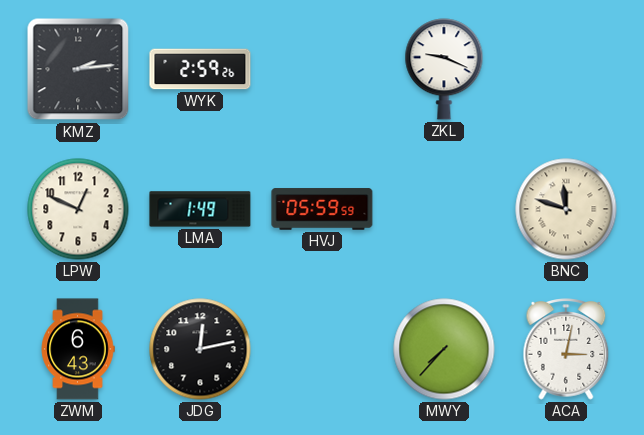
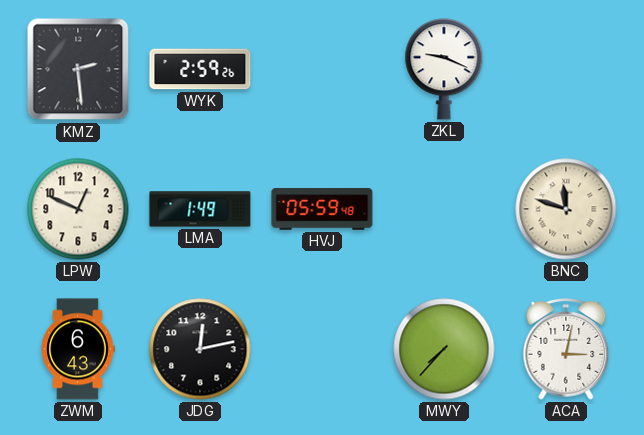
KMZ: 2:14 -> 2:29
HVJ: 05:59:59 -> 05:59:48
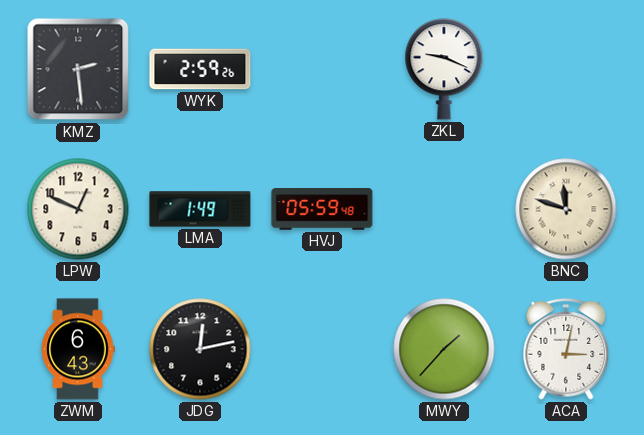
MWY: 7:37 -> 1:37
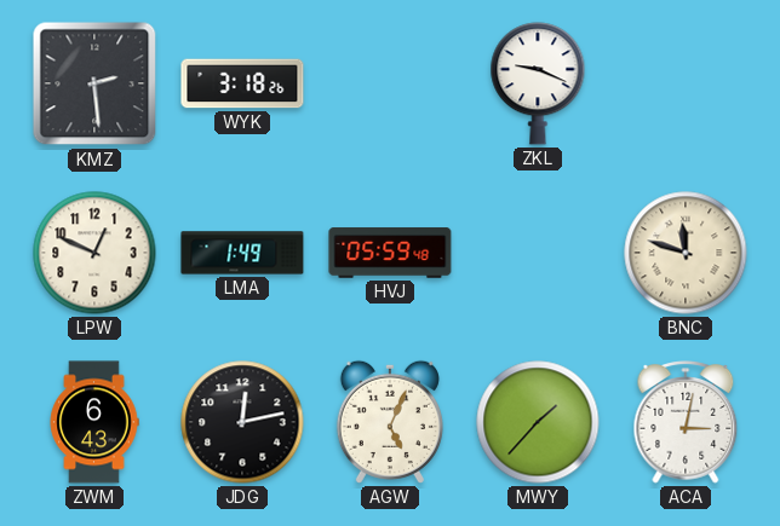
WYK: 2:59 -> 3:18
AGW: none -> 5:04
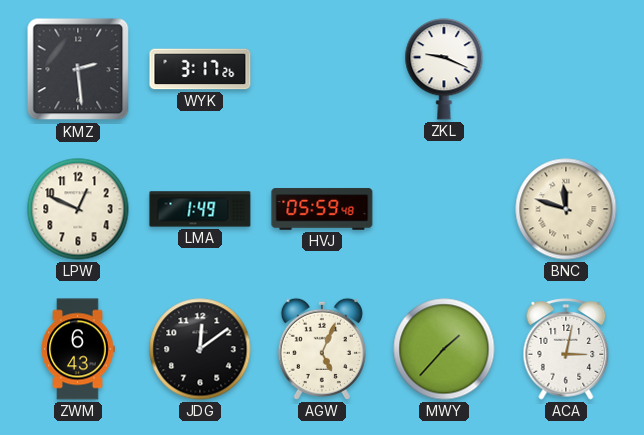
WYK: 3:18 -> 3:17
JDG: 12:13 -> 12:09
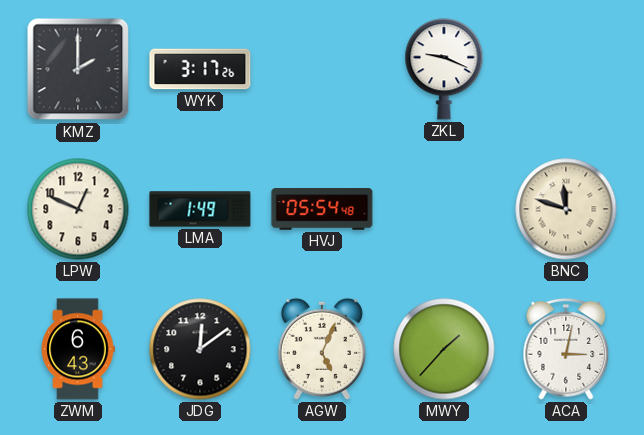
KMZ: 2:29 -> 2:00
HVJ: 05:59 -> 05:54
